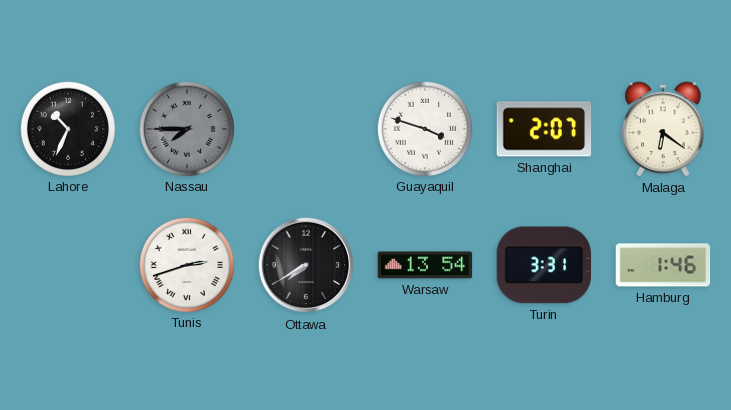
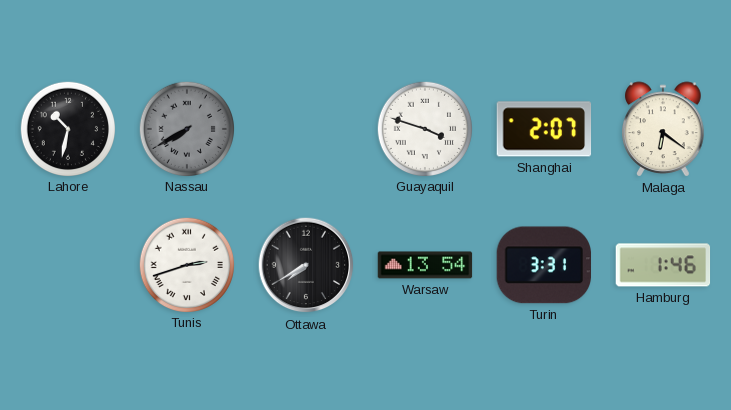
Lahore: 10:34 -> 10:32
Nassau: 7:45 -> 7:40
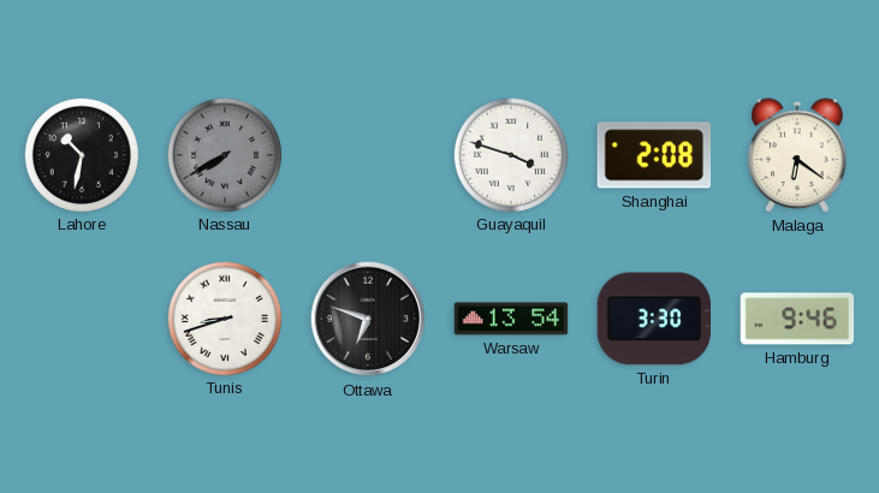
Shanghai: 2:07 -> 2:08
Tunis: 2:42 -> 8:42
Ottawa: 7:40 -> 6:48
Turin: 3:31 -> 3:30
Hamburg: 1:46 -> 9:46
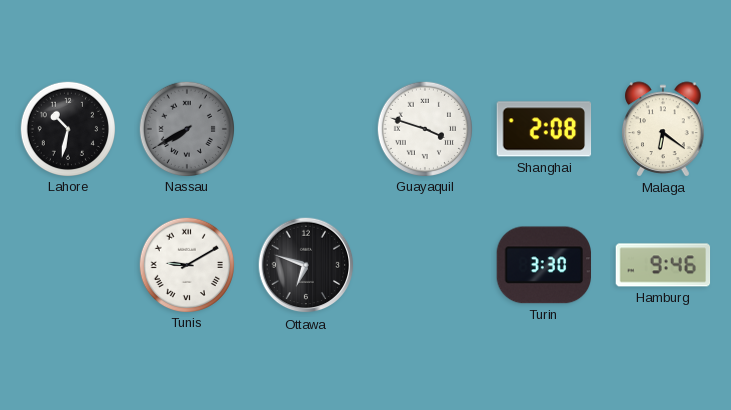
Tunis: 8:42 -> 9:10
Warsaw: 13:54 -> none
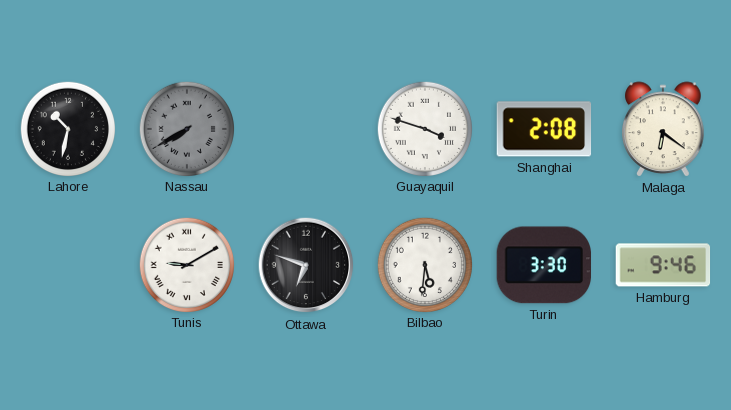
Bilbao: none -> 5:31
